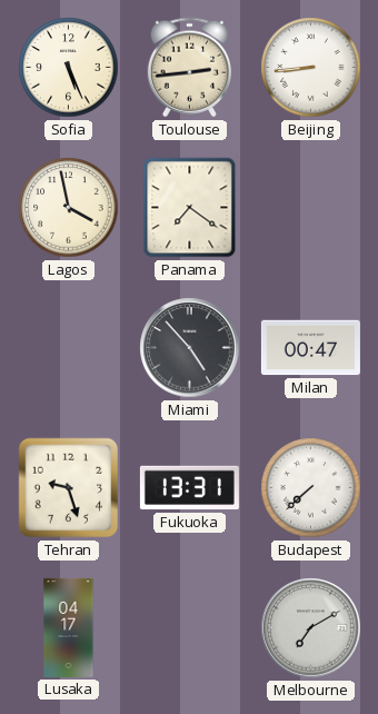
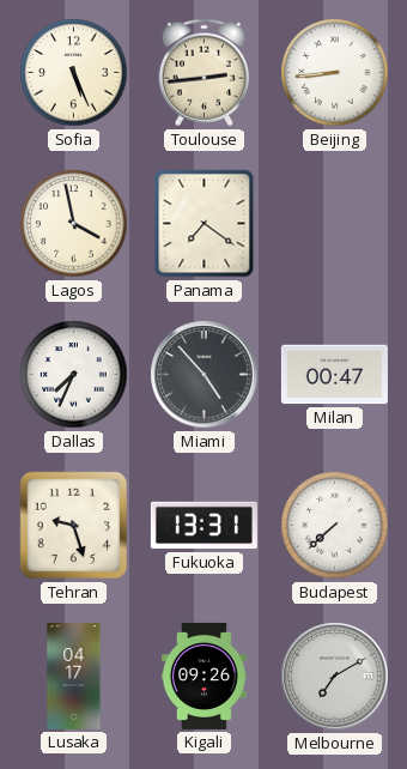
Dallas: none -> 7:34
Kigali: none -> 09:26
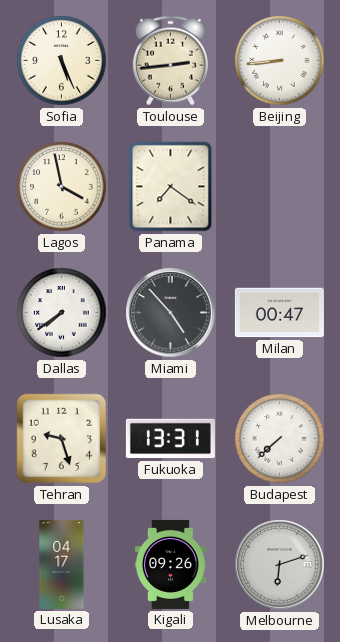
Dallas: 7:34 -> 7:39
Melbourne: 7:10 -> 6:12
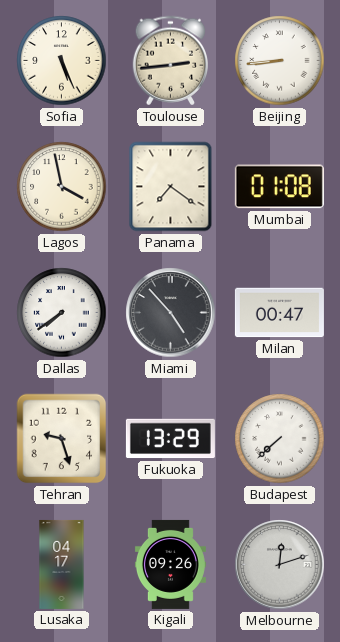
Mumbai: none -> 01:08
Fukuoka: 13:31 -> 13:29
Melbourne: 6:12 -> 12:12
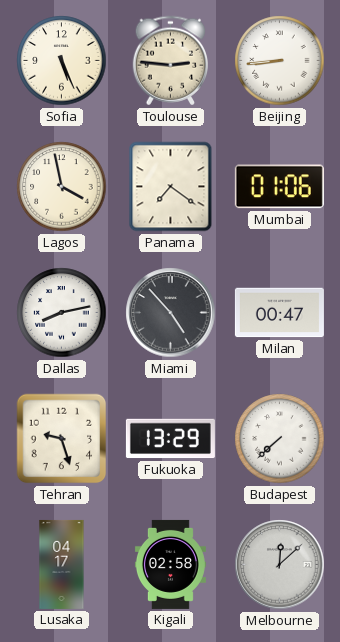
Toulouse: 2:44 -> 2:46
Mumbai: 01:08 -> 01:06
Dallas: 7:39 -> 8:13
Kigali: 09:26 -> 02:58
Melbourne: 12:12 -> 12:08
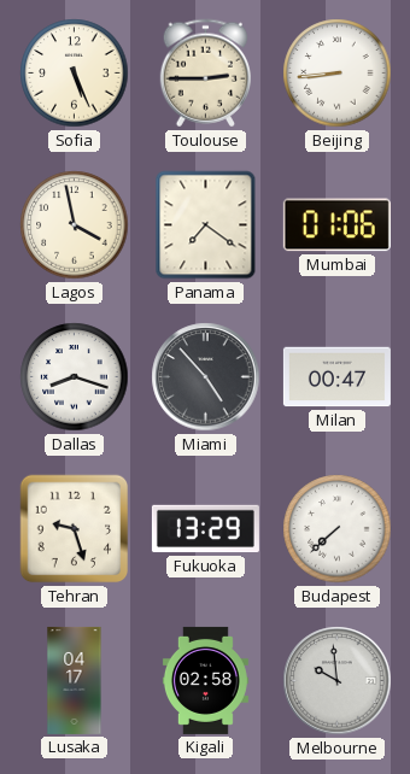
Toulouse: 2:46 -> 2:45
Dallas: 8:13 -> 8:18
Melbourne: 12:08 -> 9:59
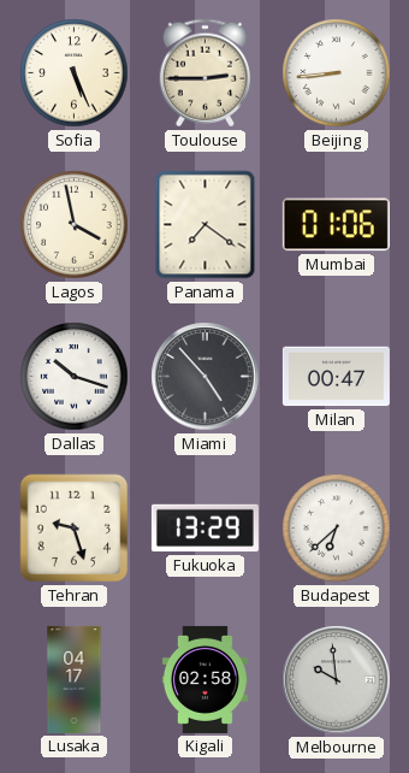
Dallas: 8:18 -> 10:18
Budapest: 7:38 -> 6:38
